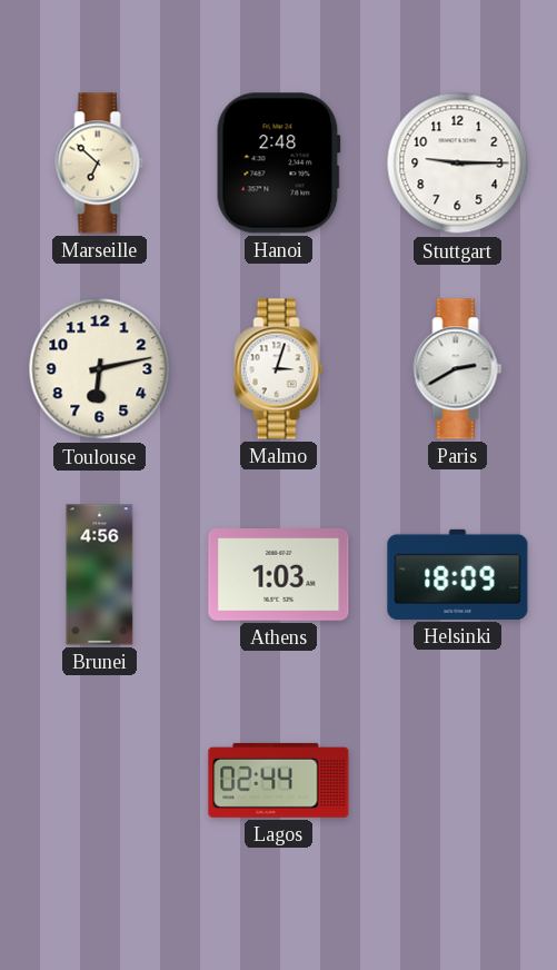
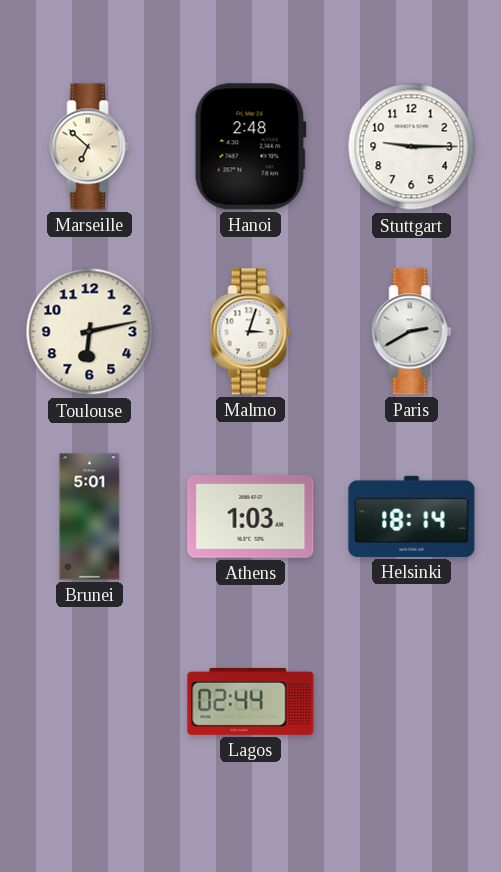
Brunei: 4:56 -> 5:01
Helsinki: 18:09 -> 18:14
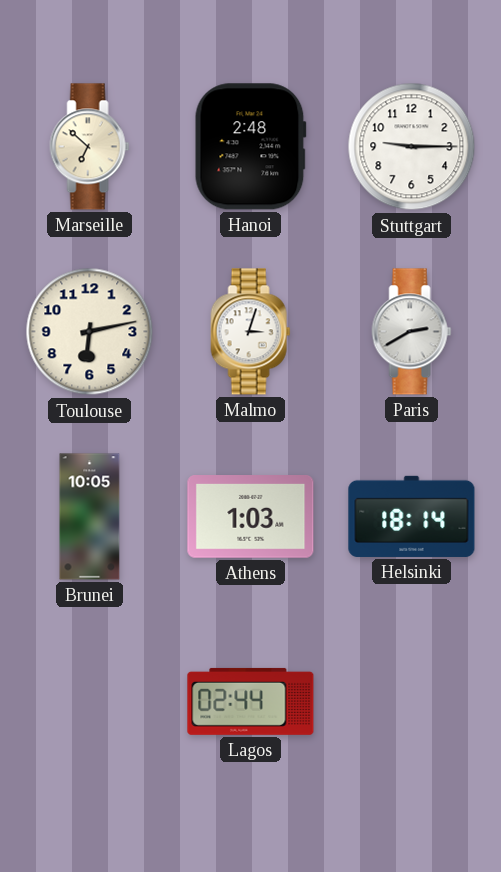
Brunei: 5:01 -> 10:05
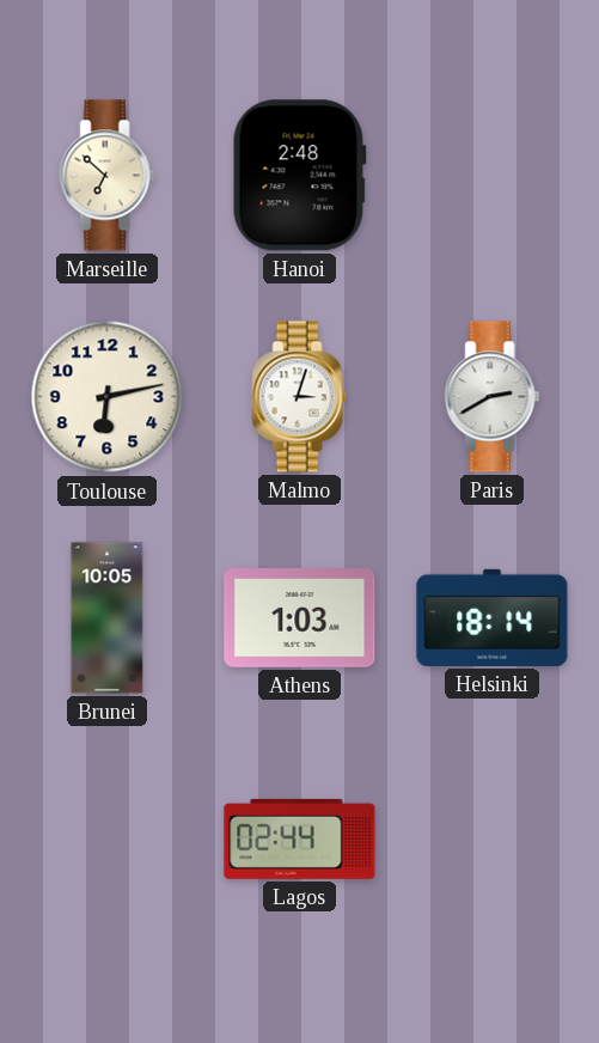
Stuttgart: 9:15 -> none
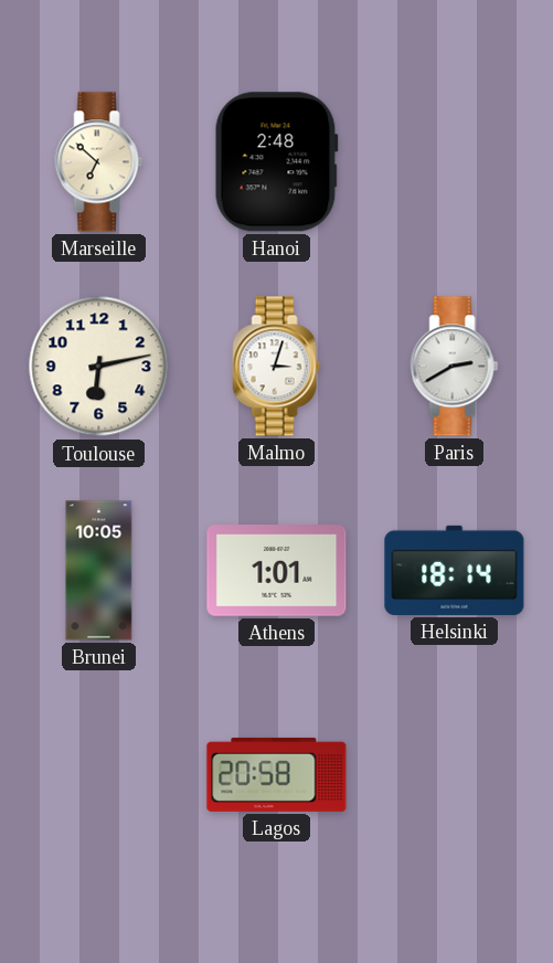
Athens: 1:03 -> 1:01
Lagos: 02:44 -> 20:58
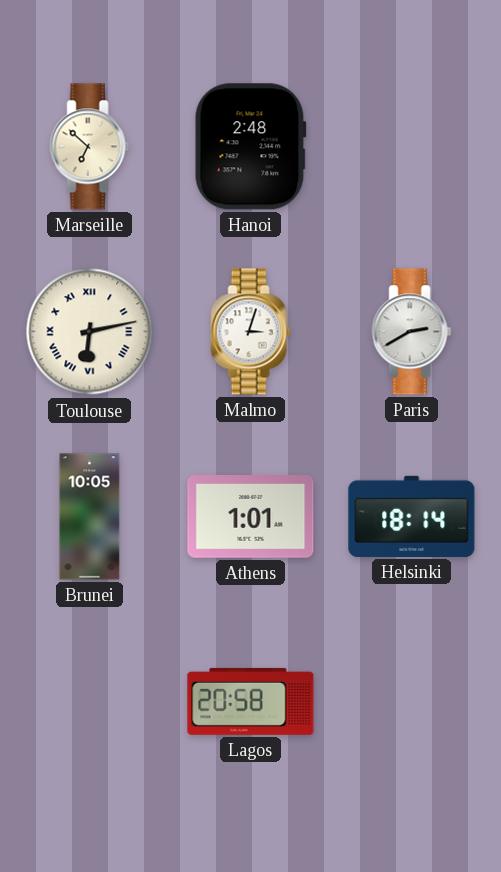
Toulouse numerals: Arabic -> Roman
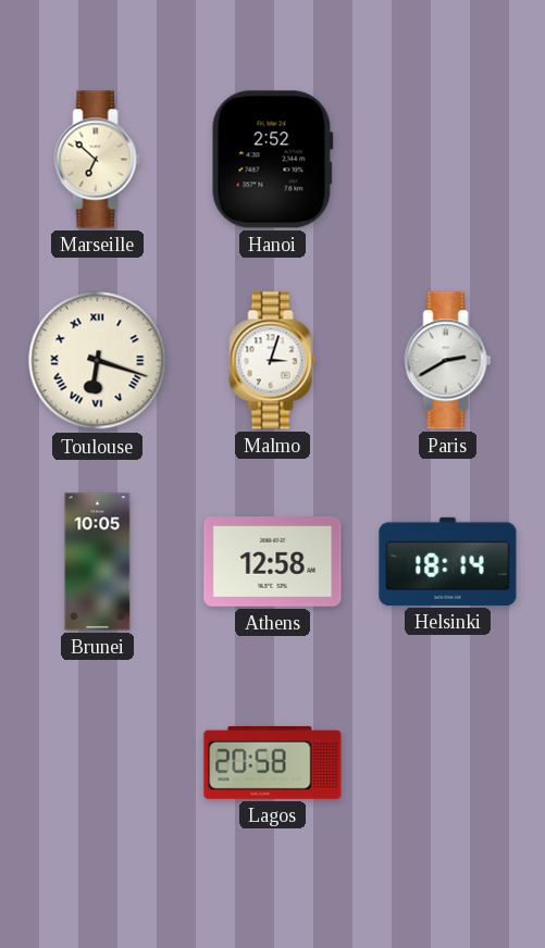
Hanoi: 2:48 -> 2:52
Toulouse: 6:13 -> 6:18
Athens: 1:01 -> 12:58
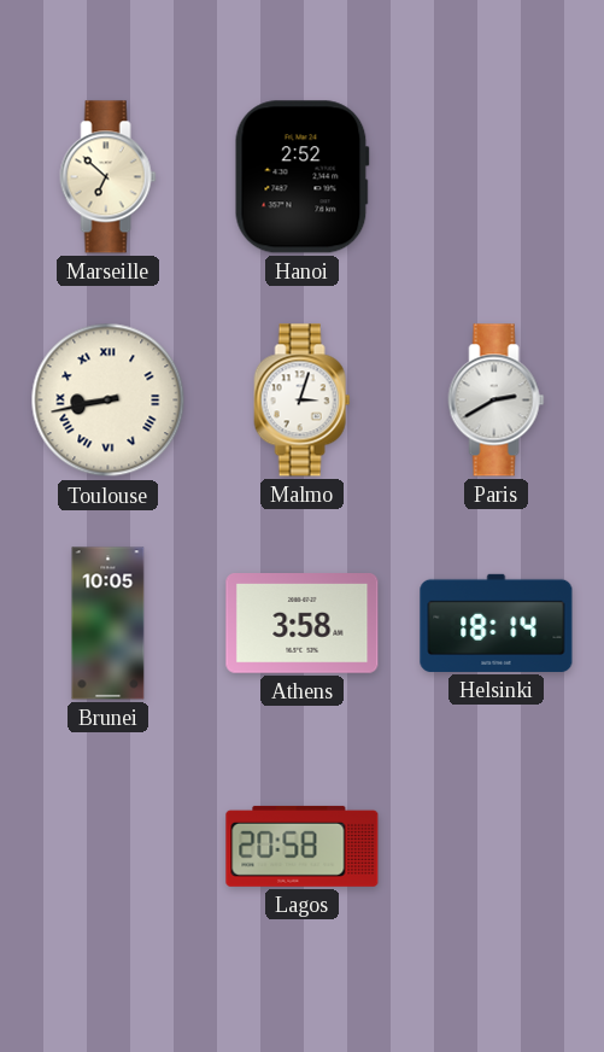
Toulouse: 6:18 -> 8:43
Athens: 12:58 -> 3:58
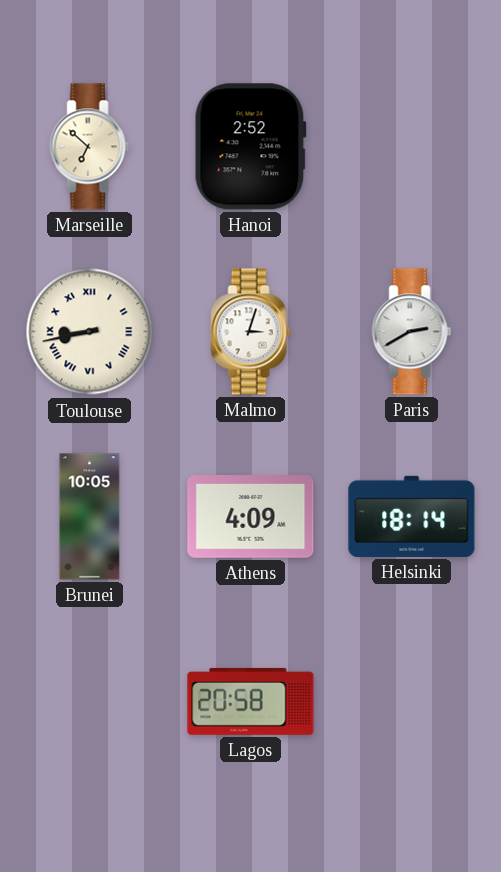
Athens: 3:58 -> 4:09
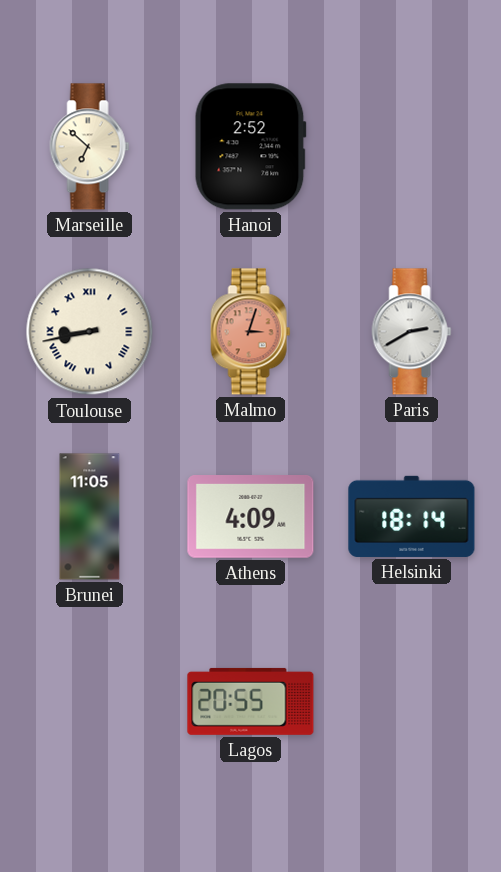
Malmo dial: white -> salmon
Brunei: 10:05 -> 11:05
Lagos: 20:58 -> 20:55
